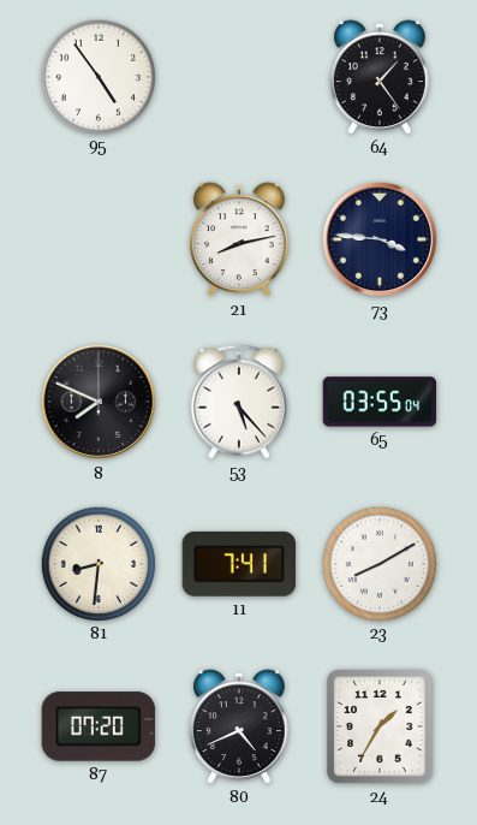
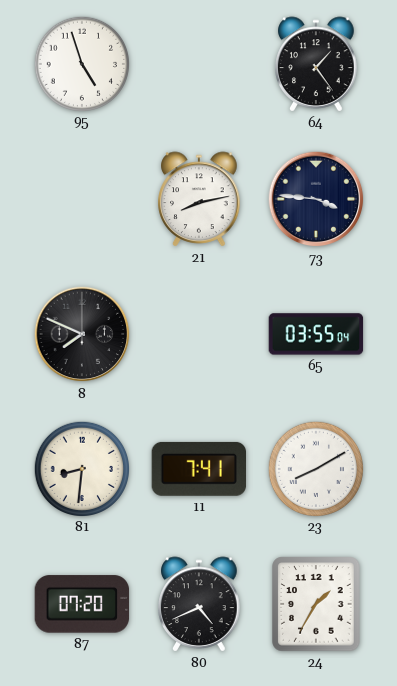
95: 4:54 -> 4:57
53: 5:23 -> none
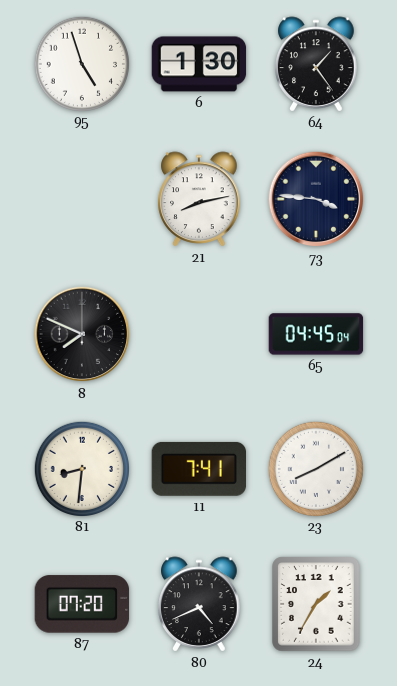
6: none -> 1:30
65: 03:55 -> 04:45
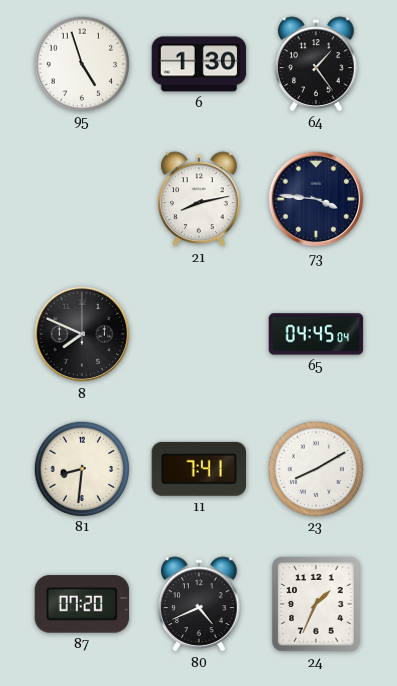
24: 1:35 -> 1:34
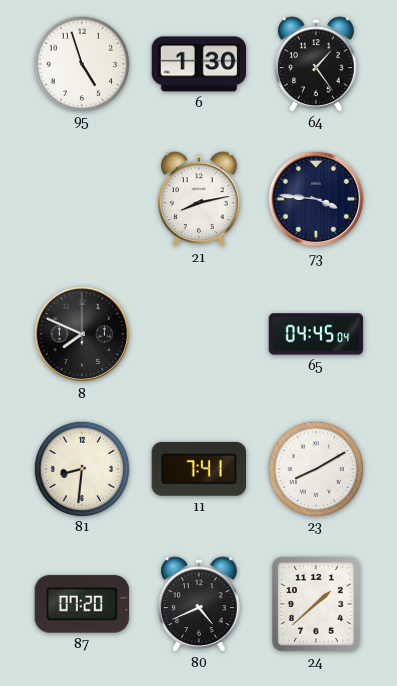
24: 1:34 -> 1:38
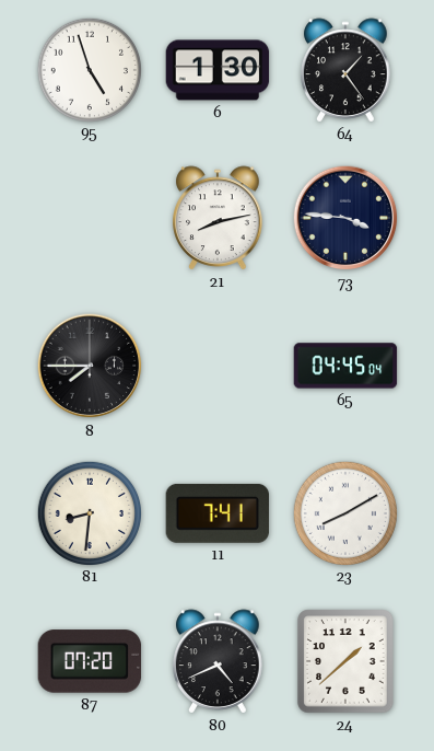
8: 7:49 -> 7:45
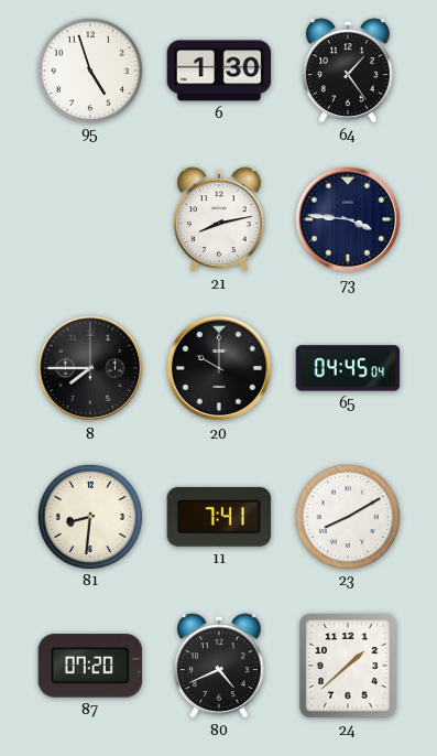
20: none -> 10:00
